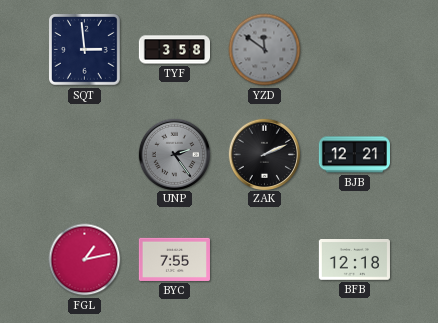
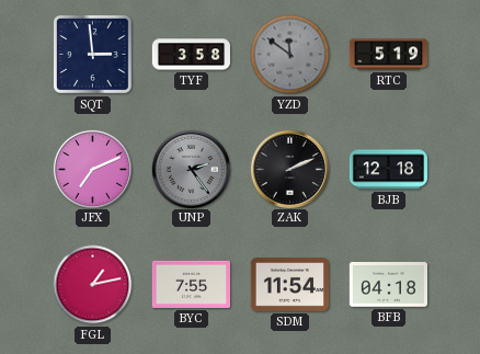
RTC: none -> 5:19
JFX: none -> 7:11
BJB: 12:21 -> 12:18
SDM: none -> 11:54
BFB: 12:18 -> 04:18
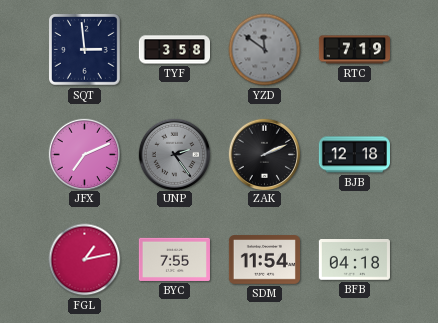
RTC: 5:19 -> 7:19
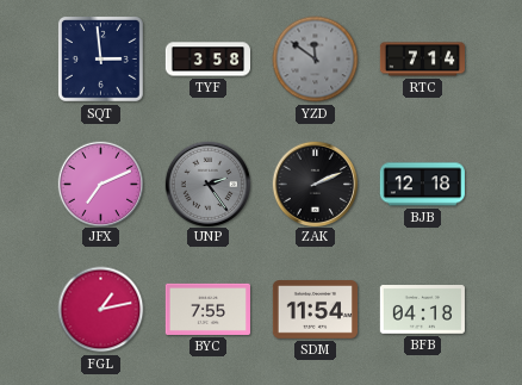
RTC: 7:19 -> 7:14
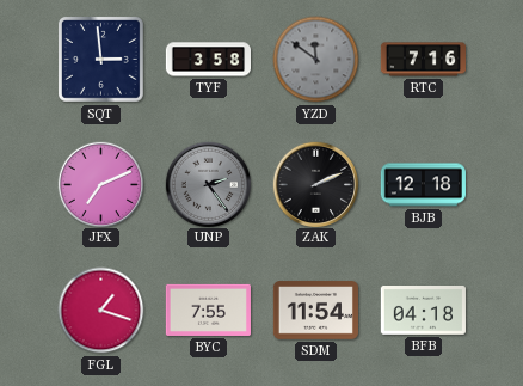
RTC: 7:14 -> 7:16
FGL: 1:13 -> 1:18
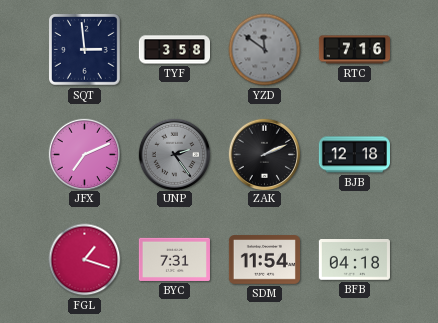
BYC: 7:55 -> 7:31
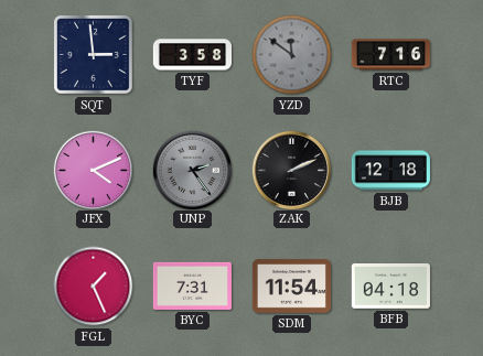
JFX: 7:11 -> 4:11
FGL: 1:18 -> 1:26
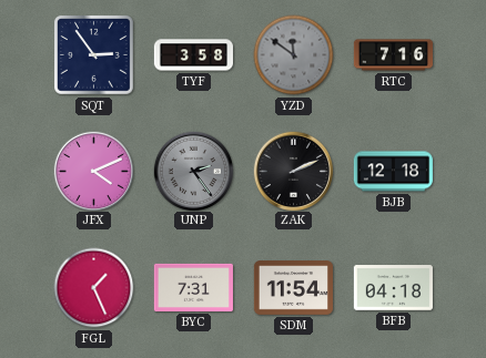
SQT: 2:59 -> 2:54
